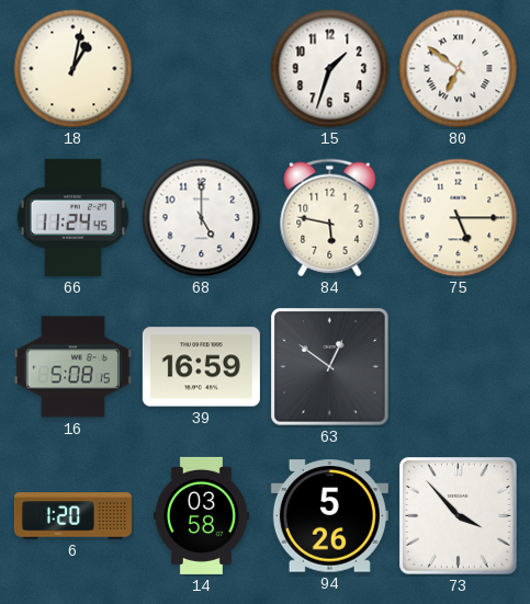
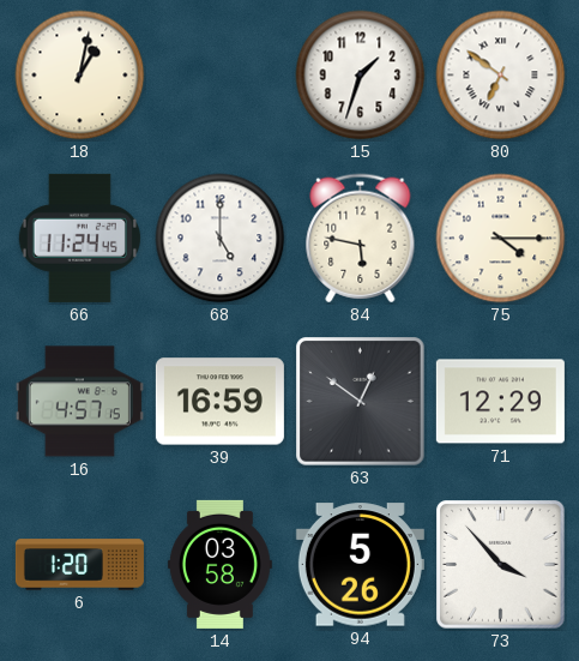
75: 5:15 -> 4:15
16: 5:08 -> 4:57
71: none -> 12:29
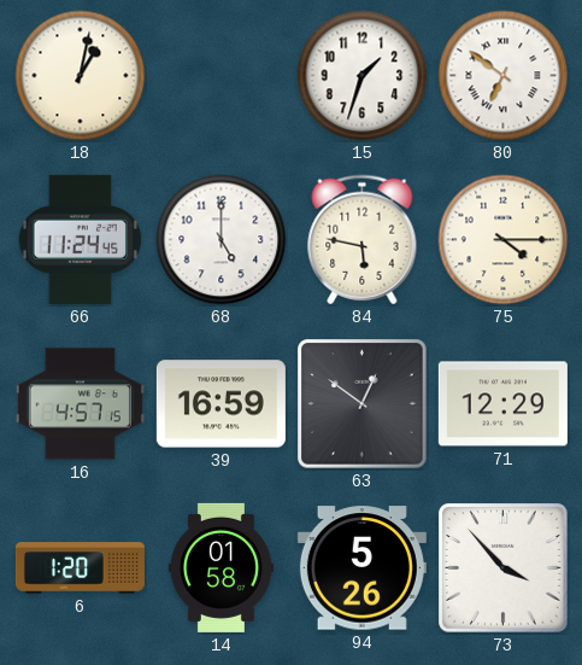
14: 03:58 -> 01:58
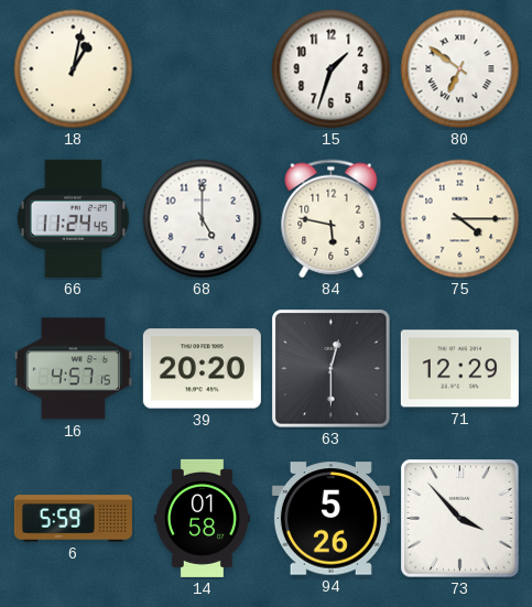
39: 16:59 -> 20:20
63: 12:51 -> 12:30
6: 1:20 -> 5:59
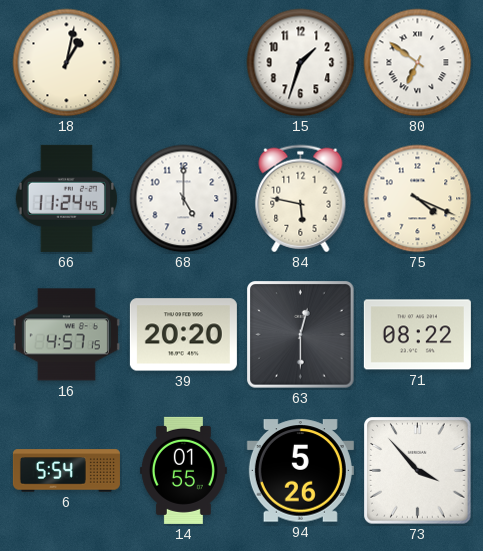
75: 4:15 -> 4:19
71: 12:29 -> 08:22
6: 5:59 -> 5:54
14: 01:58 -> 01:55
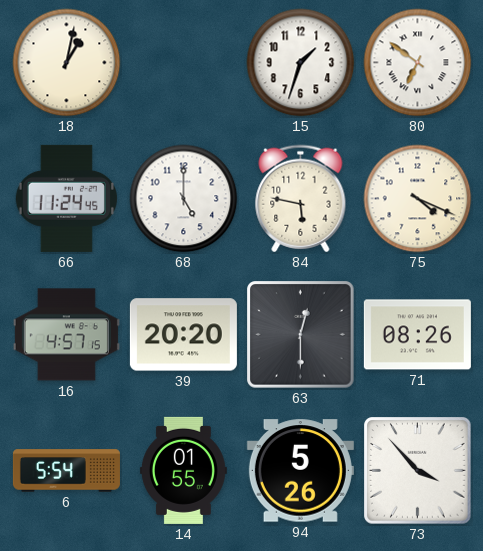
71: 08:22 -> 08:26
